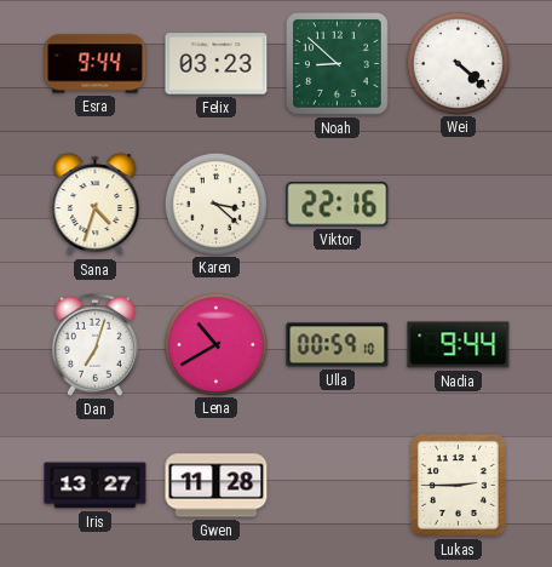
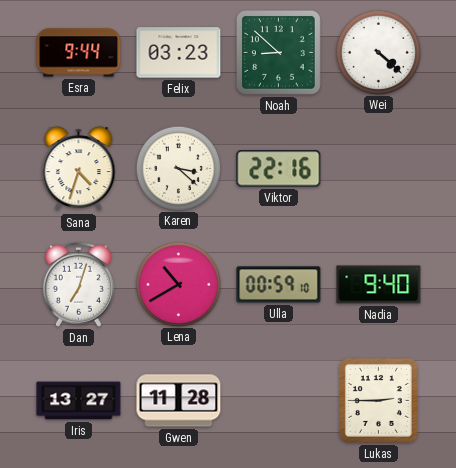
Nadia: 9:44 -> 9:40
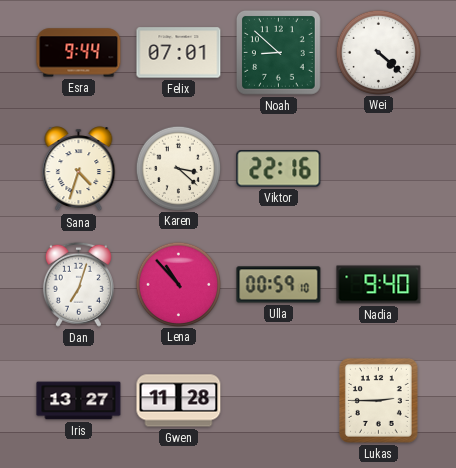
Felix: 03:23 -> 07:01
Lena: 10:40 -> 10:53
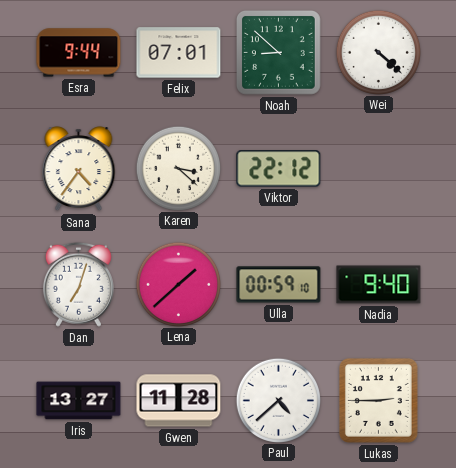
Sana: 4:33 -> 4:36
Viktor: 22:16 -> 22:12
Lena: 10:53 -> 1:38
Paul: none -> 4:38
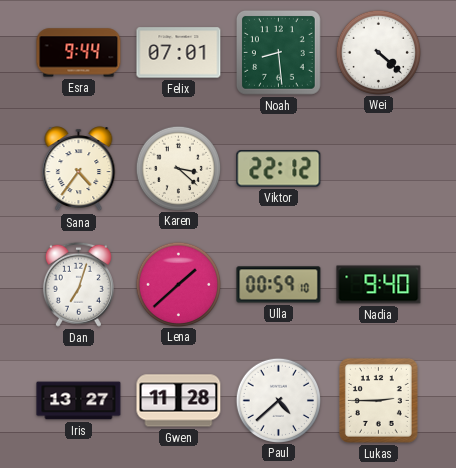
Noah: 8:52 -> 8:29
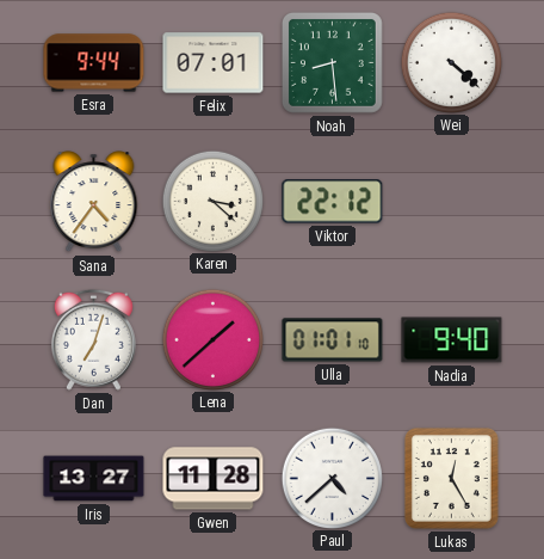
Ulla: 00:59 -> 01:01
Lukas: 2:45 -> 12:25
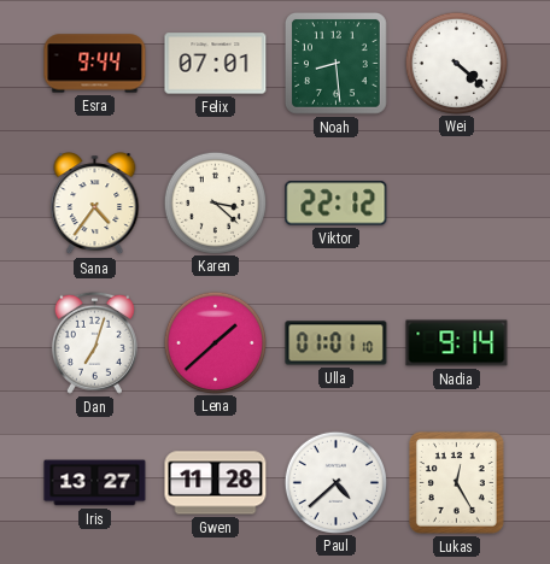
Nadia: 9:40 -> 9:14
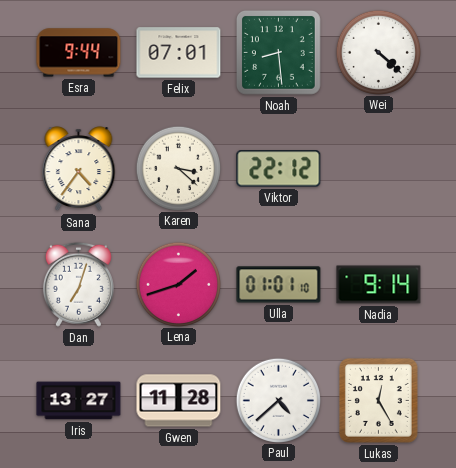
Lena: 1:38 -> 1:42
